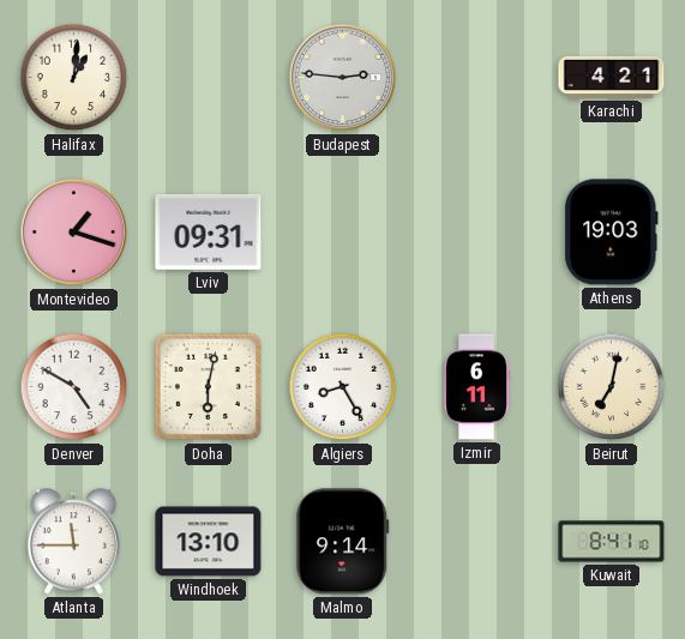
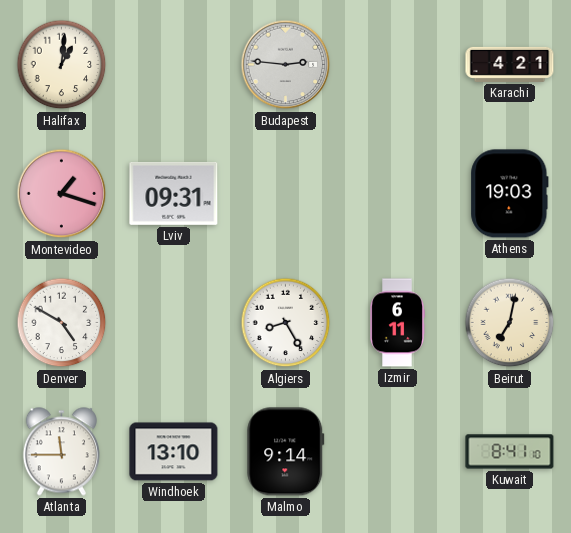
Doha: 6:02 -> none
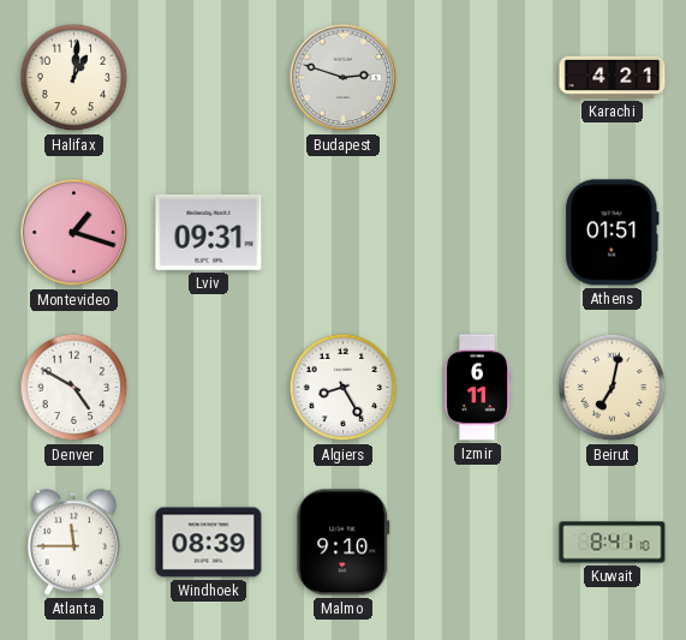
Budapest: 2:46 -> 2:48
Athens: 19:03 -> 01:51
Windhoek: 13:10 -> 08:39
Malmo: 9:14 -> 9:10
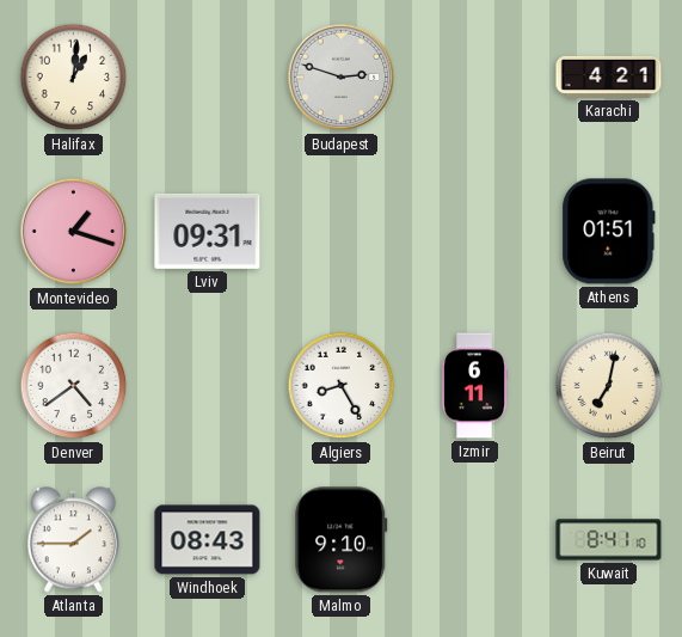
Denver: 4:50 -> 4:39
Atlanta: 11:45 -> 1:45
Windhoek: 08:39 -> 08:43
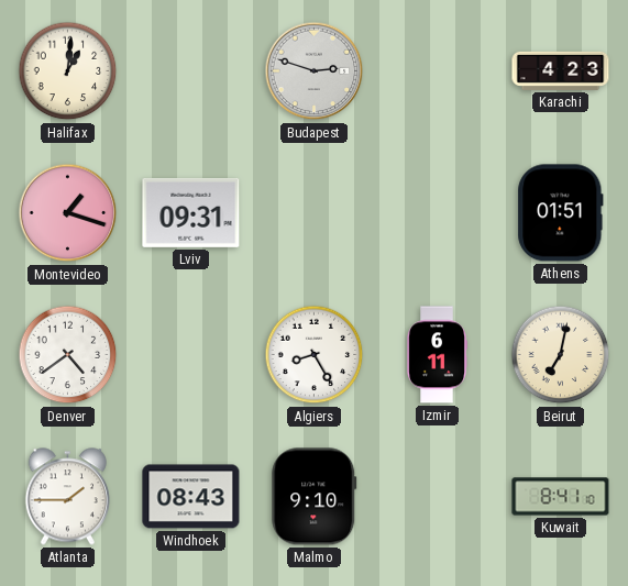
Karachi: 4:21 -> 4:23
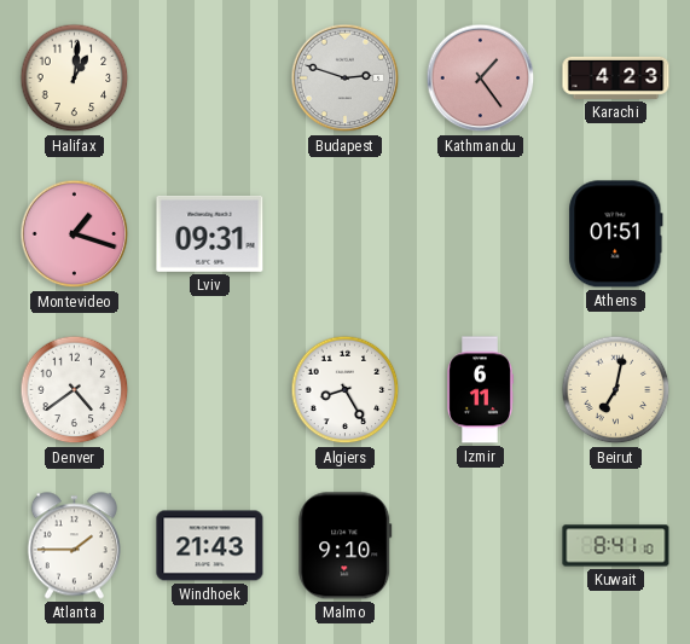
Kathmandu: none -> 1:24
Windhoek: 08:43 -> 21:43
